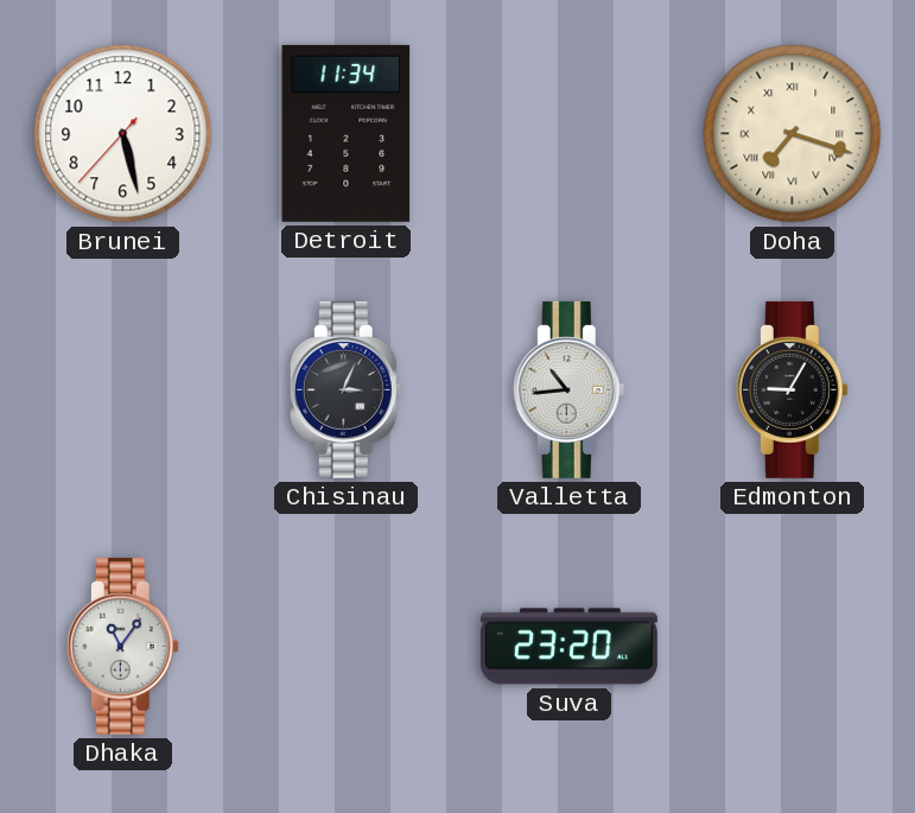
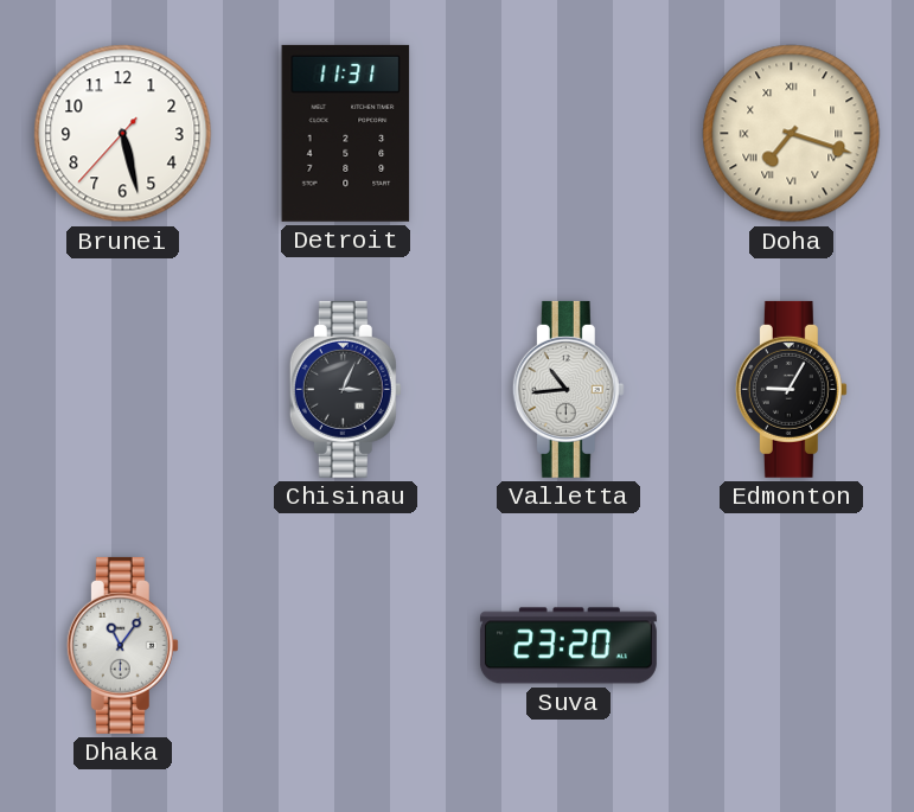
Detroit: 11:34 -> 11:31
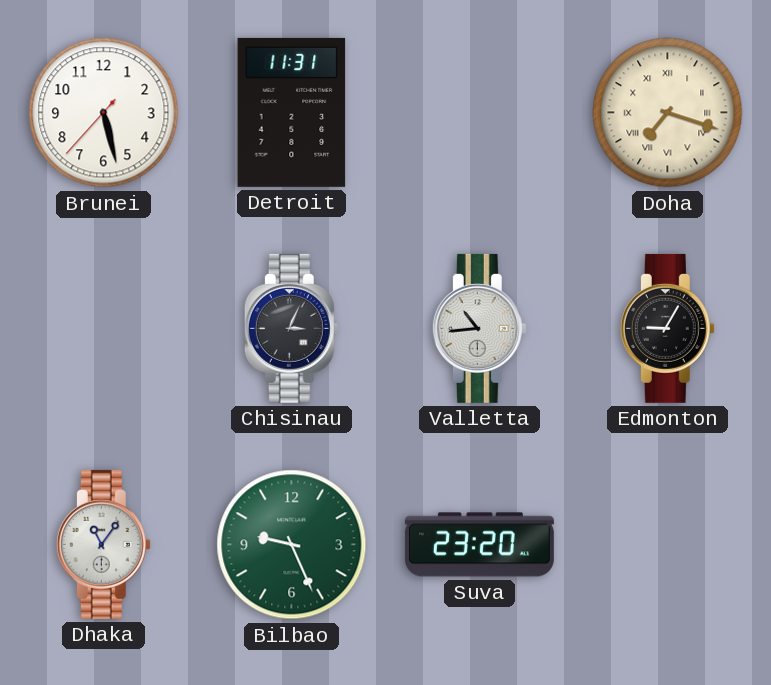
Bilbao: none -> 9:26
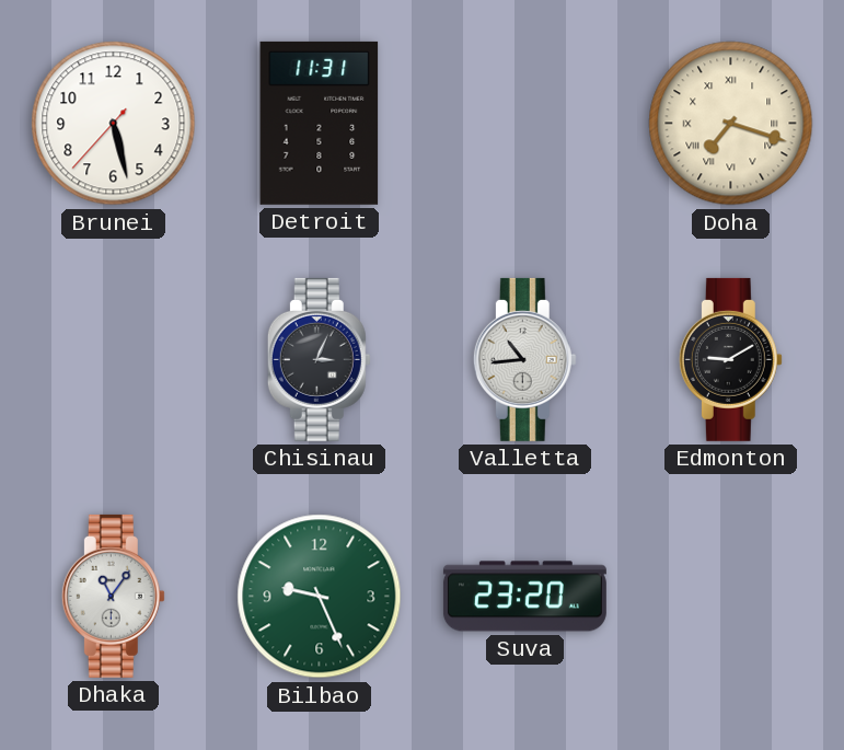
Edmonton: 9:05 -> 9:10
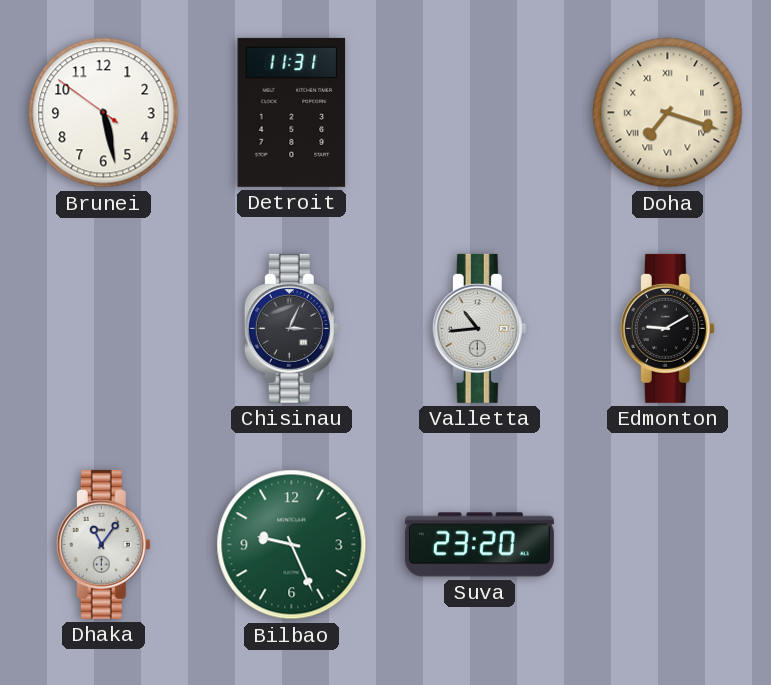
Brunei: 5:27:37 -> 5:27:51
